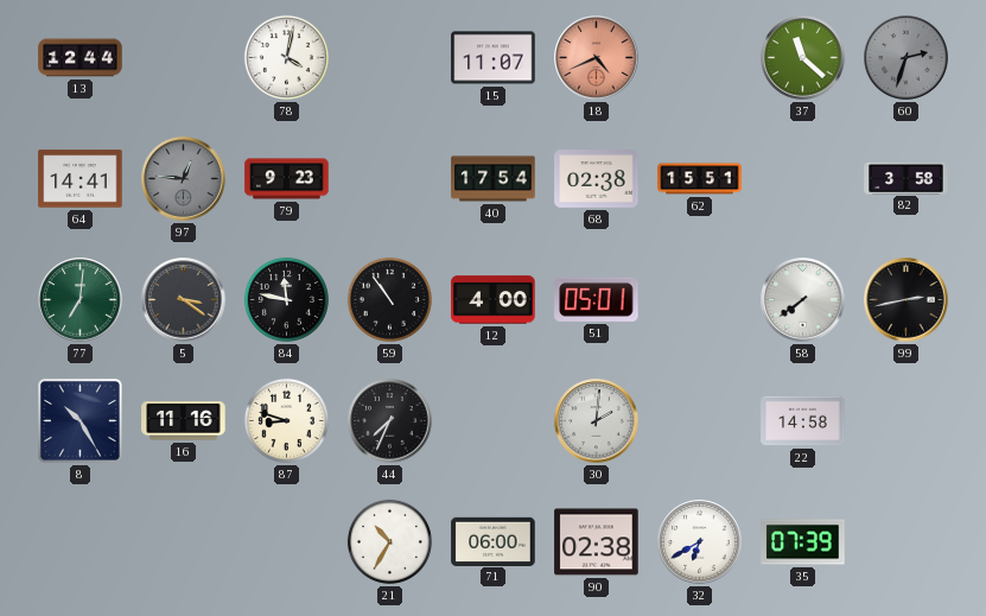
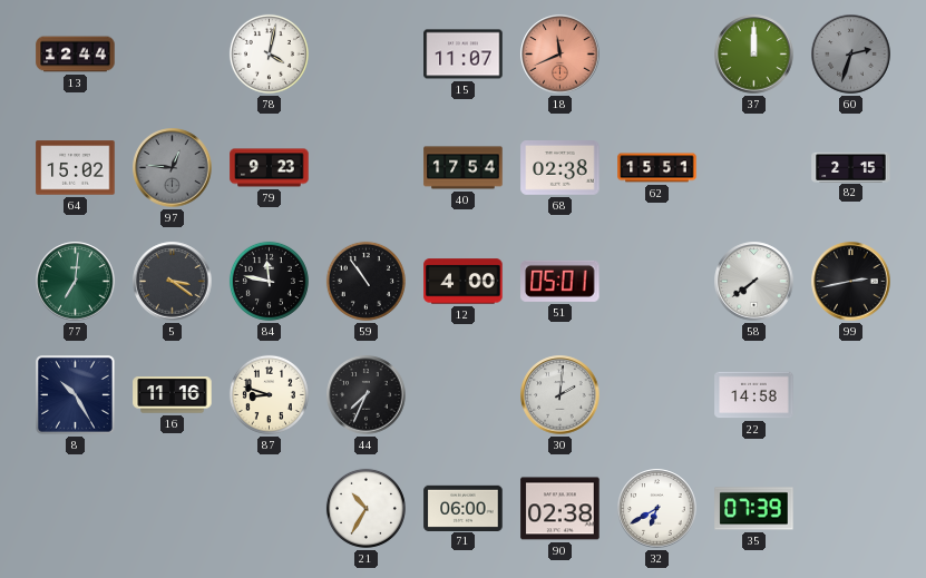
18: 4:41 -> 11:41
37: 11:22 -> 12:00
64: 14:41 -> 15:02
82: 3:58 -> 2:15
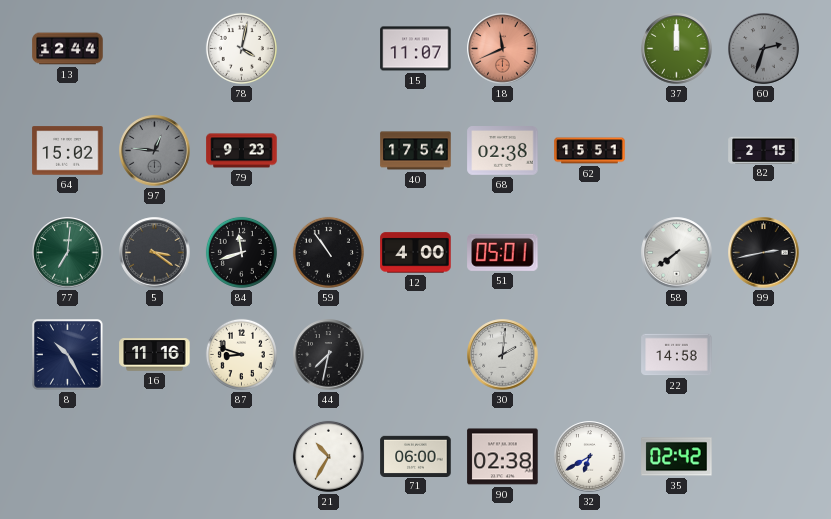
84: 11:47 -> 11:42
44: 7:34 -> 7:32
35: 07:39 -> 02:42
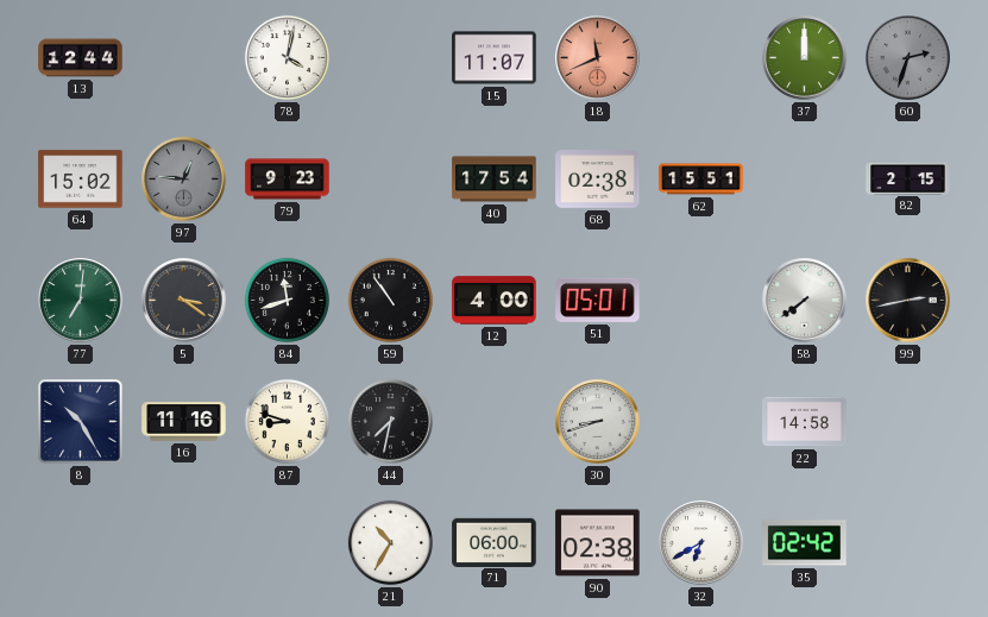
30: 2:01 -> 8:42
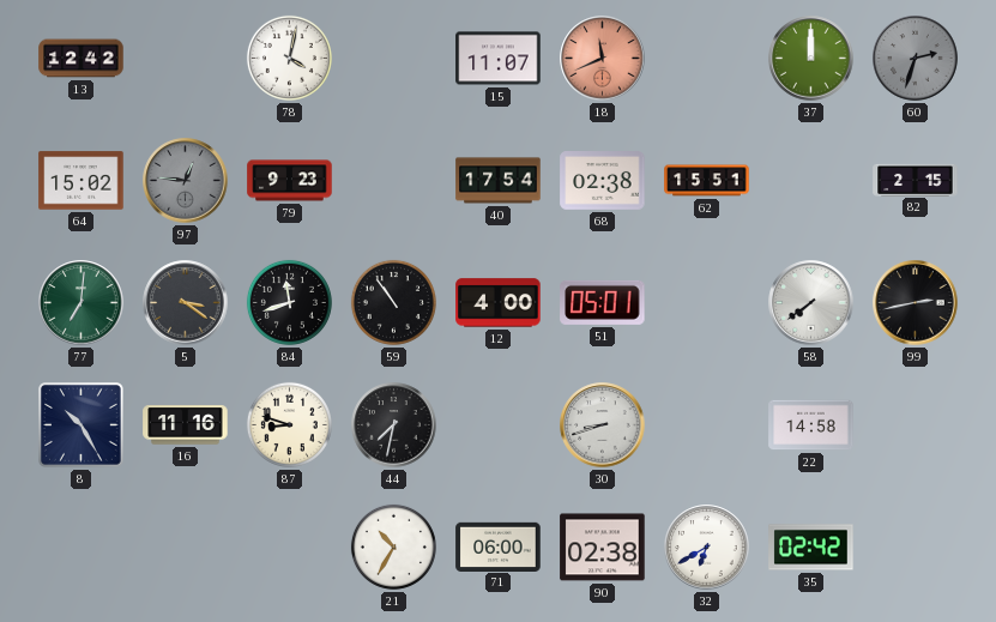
13: 12:44 -> 12:42
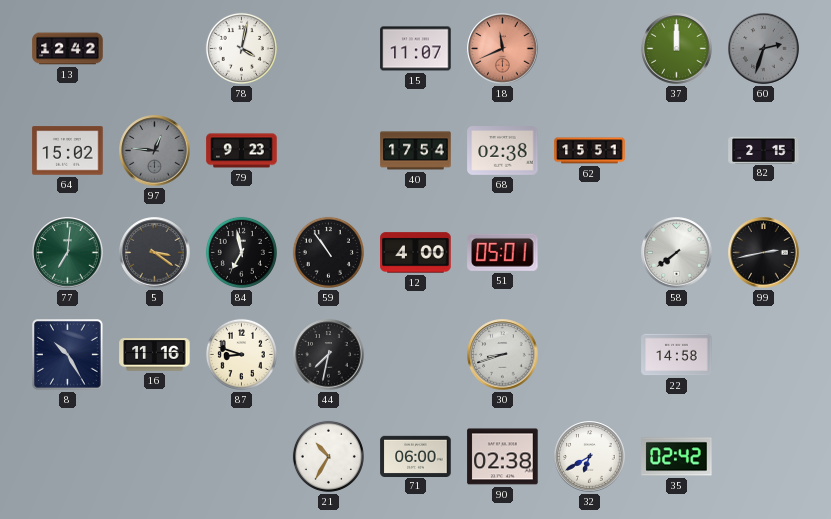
84: 11:42 -> 6:58
